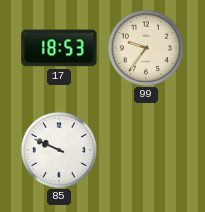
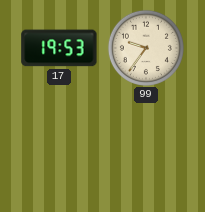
17: 18:53 -> 19:53
85: 9:49 -> none
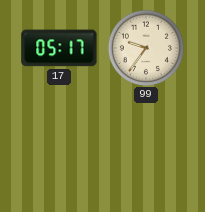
17: 19:53 -> 05:17
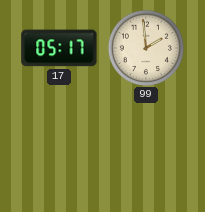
99: 9:36 -> 1:59
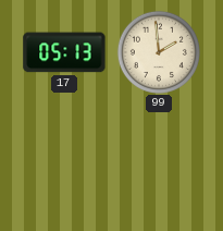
17: 05:17 -> 05:13
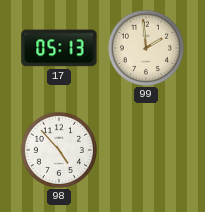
98: none -> 4:53
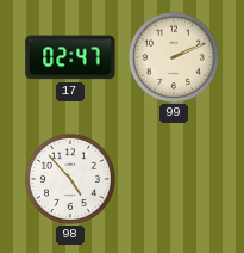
17: 05:13 -> 02:47
99: 1:59 -> 2:11
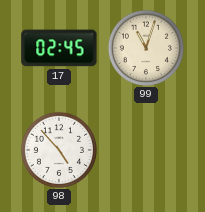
17: 02:47 -> 02:45
99: 2:11 -> 11:03
